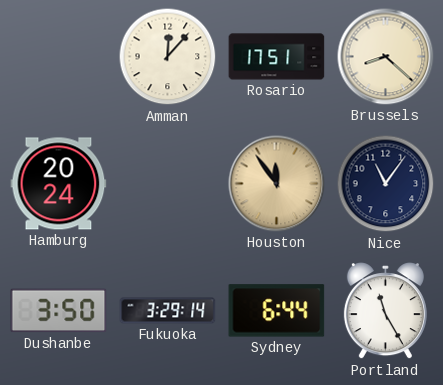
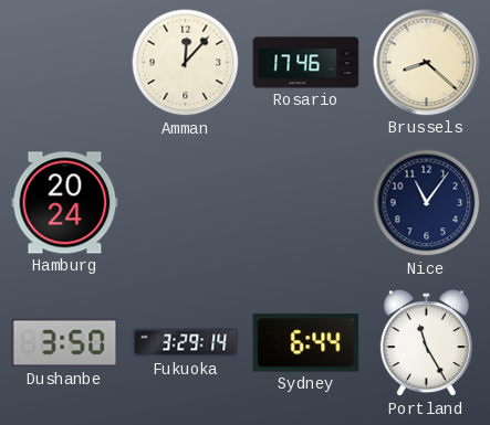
Rosario: 17:51 -> 17:46
Houston: 11:54 -> none
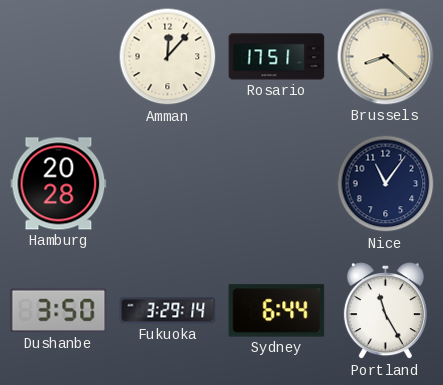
Rosario: 17:46 -> 17:51
Hamburg: 20:24 -> 20:28
